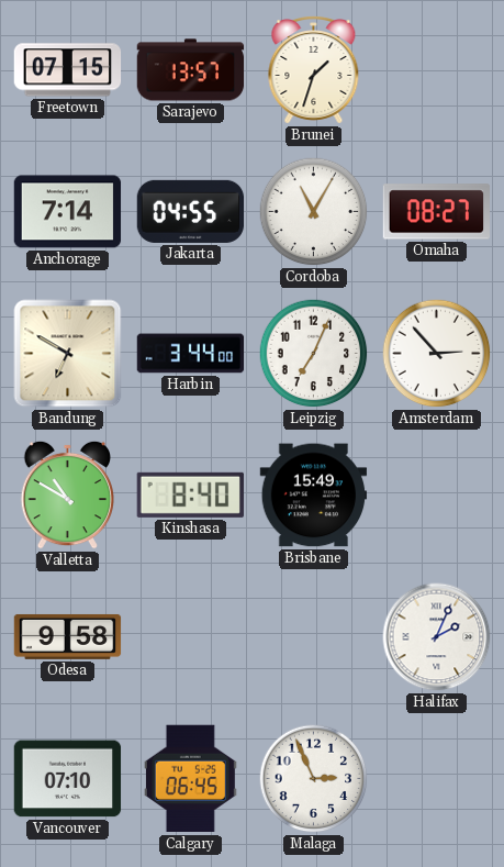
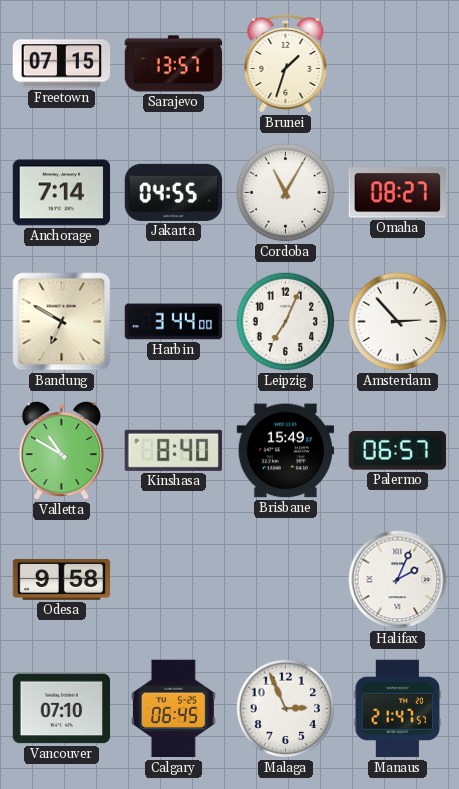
Palermo: none -> 06:57
Manaus: none -> 21:47
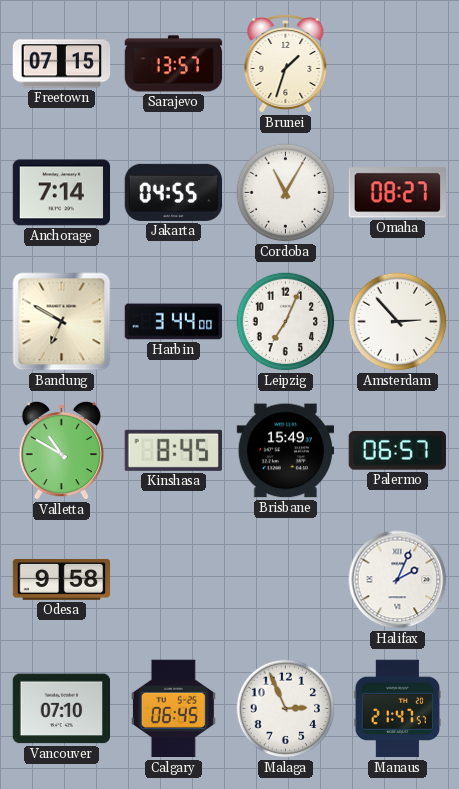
Kinshasa: 8:40 -> 8:45
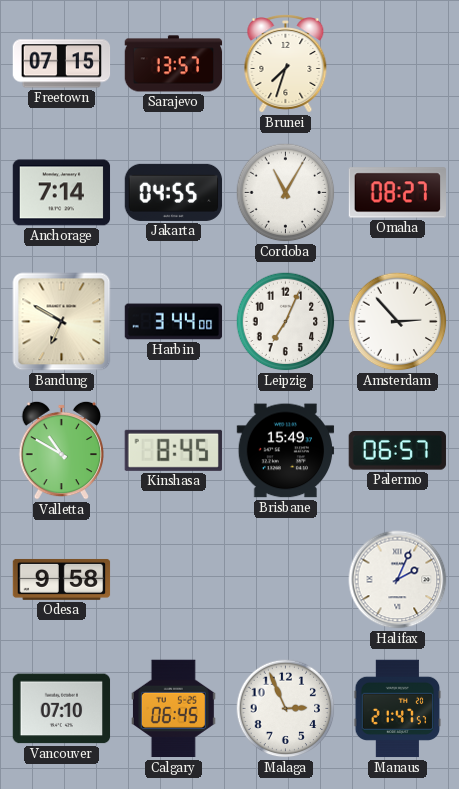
Brunei: 1:33 -> 7:33
